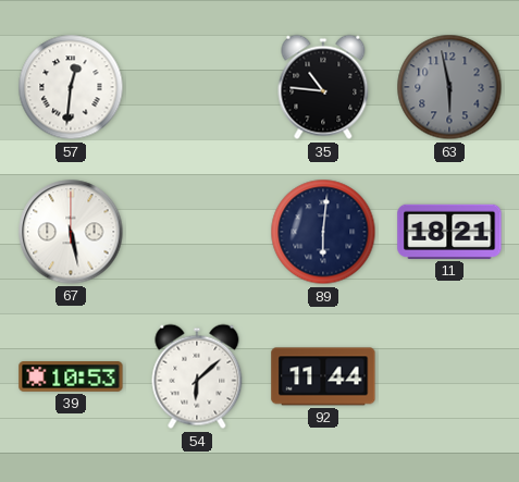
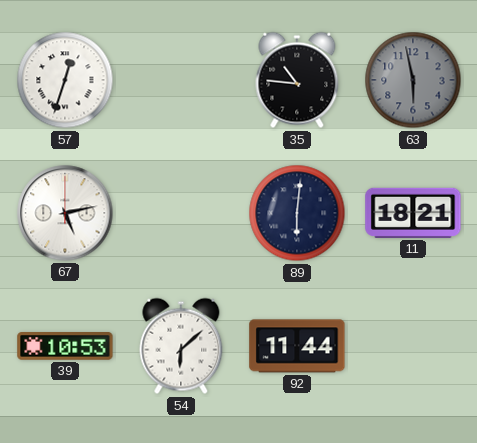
57: 12:31 -> 12:33
67: 5:28 -> 5:13
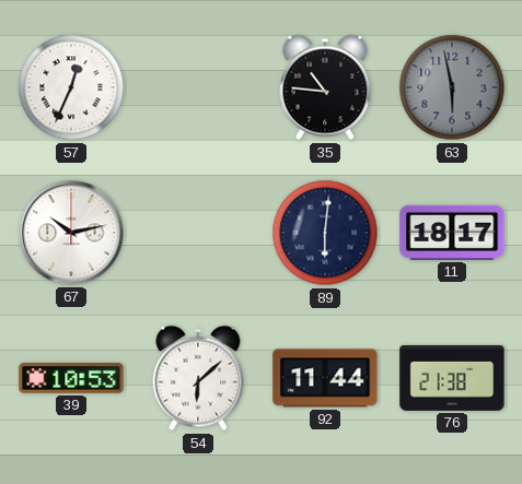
57: 12:33 -> 12:34
67: 5:13 -> 10:13
11: 18:21 -> 18:17
76: none -> 21:38
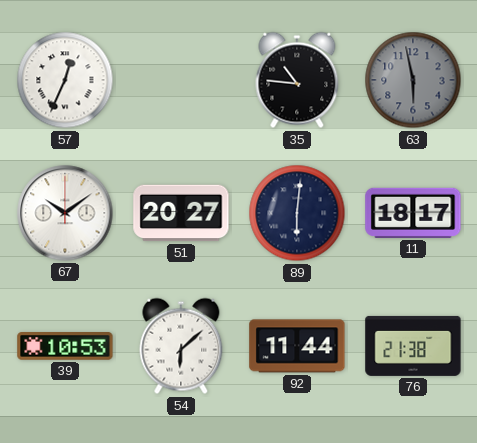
67: 10:13 -> 10:09
51: none -> 20:27
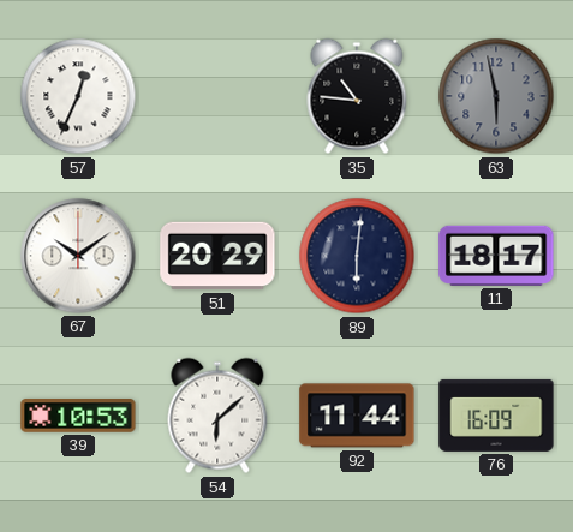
51: 20:27 -> 20:29
76: 21:38 -> 16:09
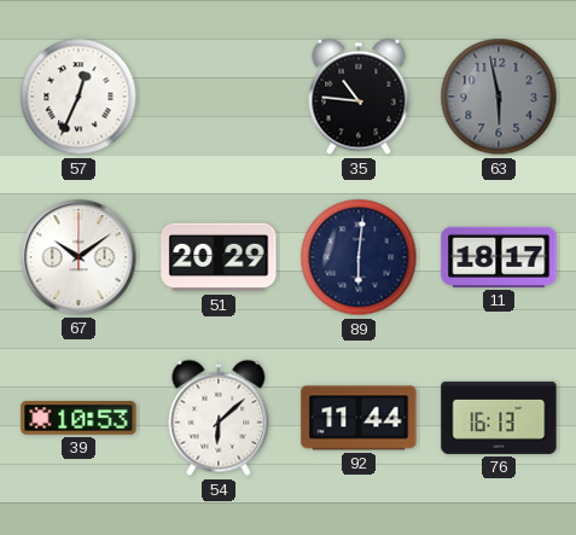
76: 16:09 -> 16:13
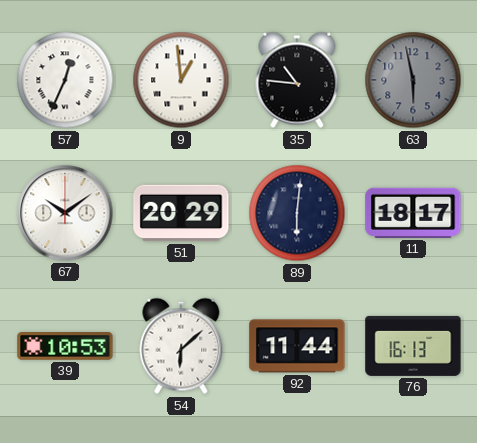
9: none -> 12:59
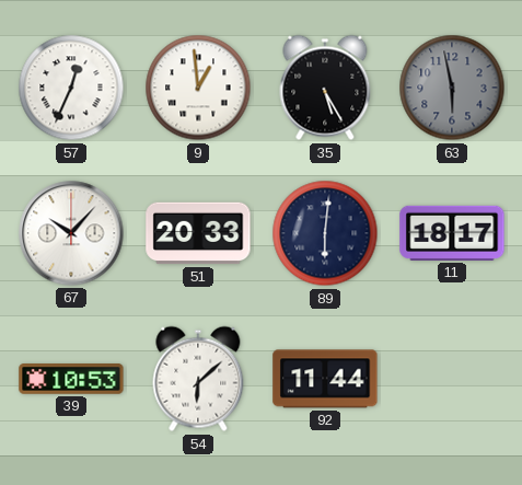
35: 10:46 -> 5:25
67: 10:09 -> 10:07
51: 20:29 -> 20:33
76: 16:13 -> none
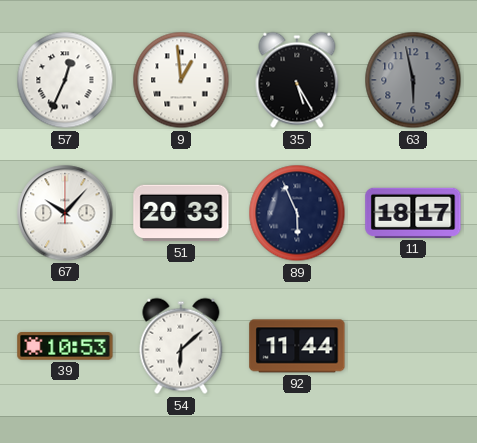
89: 6:01 -> 5:56
